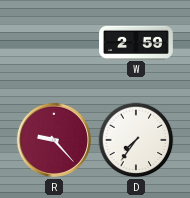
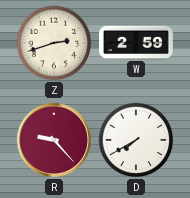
Z: none -> 2:42
D: 7:36 -> 7:40
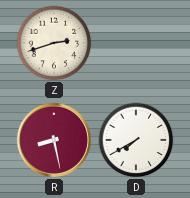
W: 2:59 -> none
R: 9:23 -> 8:28
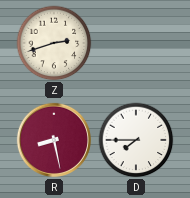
D: 7:40 -> 7:45
